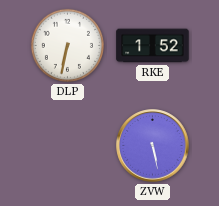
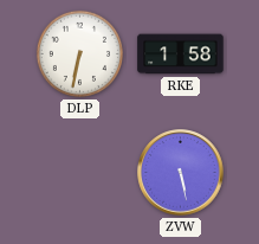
RKE: 1:52 -> 1:58
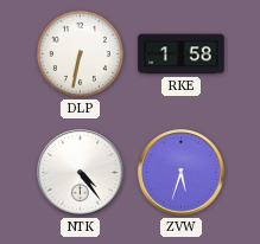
NTK: none -> 4:24
ZVW: 5:28 -> 5:33
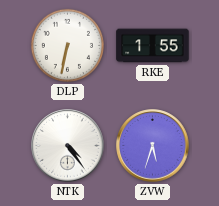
RKE: 1:58 -> 1:55
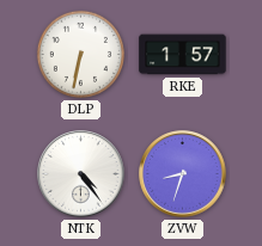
RKE: 1:55 -> 1:57
ZVW: 5:33 -> 8:33
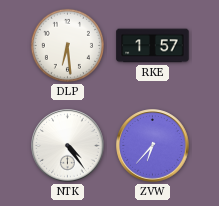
DLP: 6:32 -> 6:29
ZVW: 8:33 -> 6:37
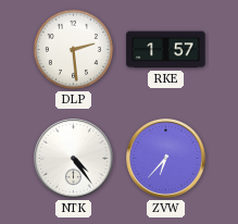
DLP: 6:29 -> 2:29
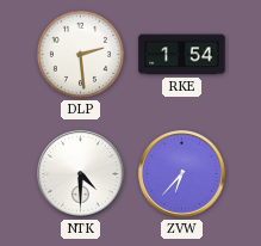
RKE: 1:57 -> 1:54
NTK: 4:24 -> 4:30
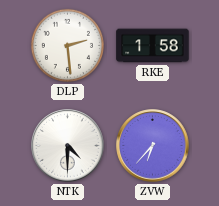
RKE: 1:54 -> 1:58
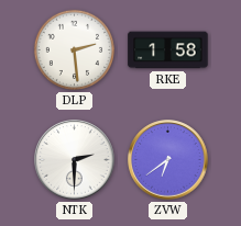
NTK: 4:30 -> 2:30
ZVW: 6:37 -> 6:39
